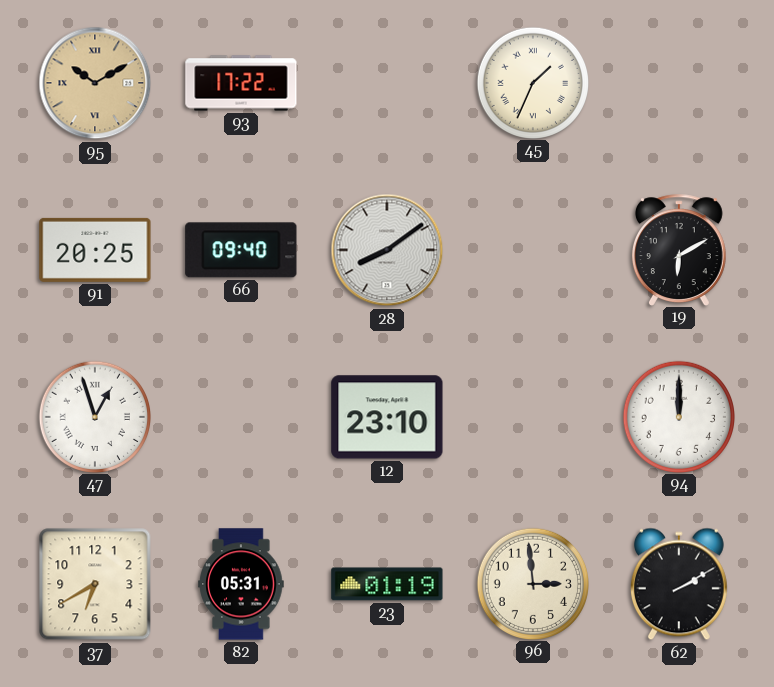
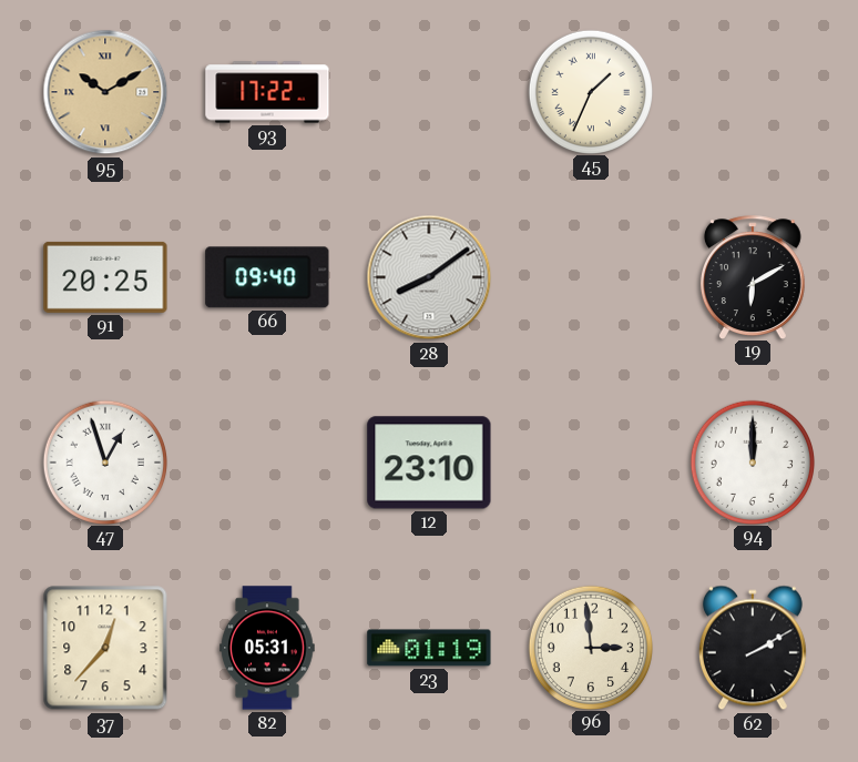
37: 6:40 -> 12:37
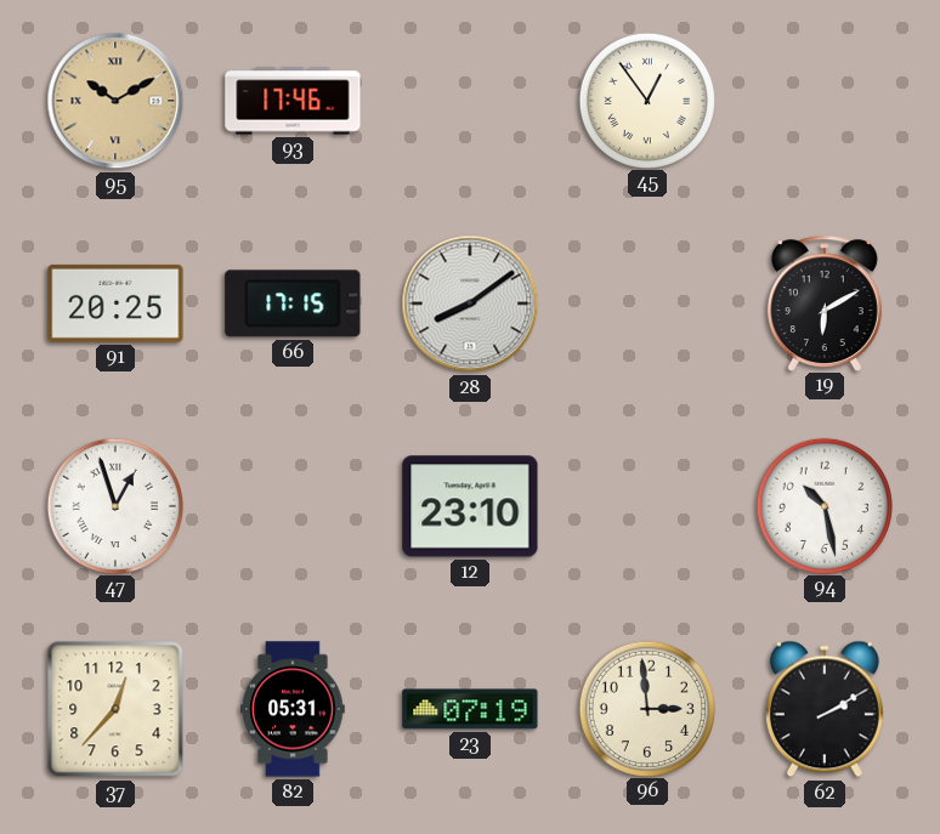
93: 17:22 -> 17:46
45: 1:34 -> 12:54
66: 09:40 -> 17:15
94: 12:00 -> 10:28
23: 01:19 -> 07:19
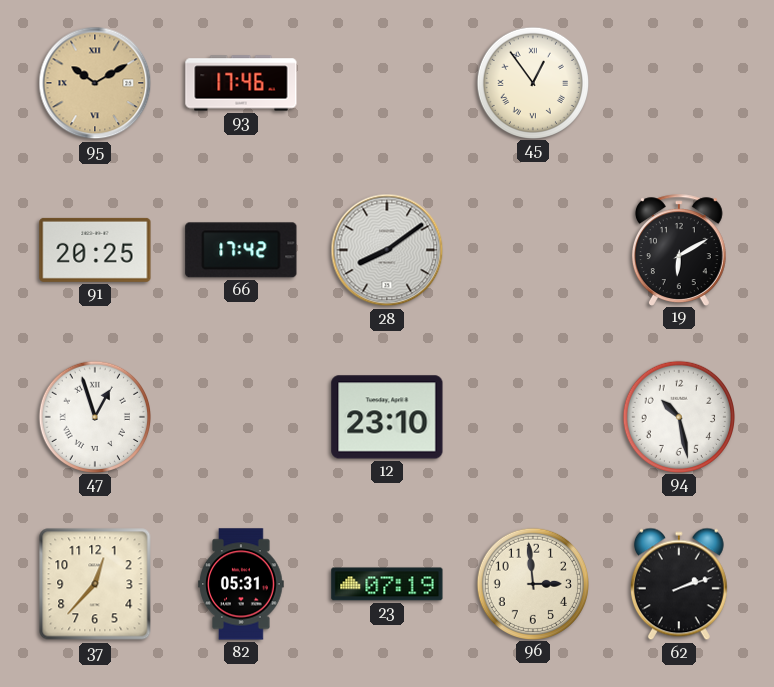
66: 17:15 -> 17:42
62: 2:10 -> 2:12
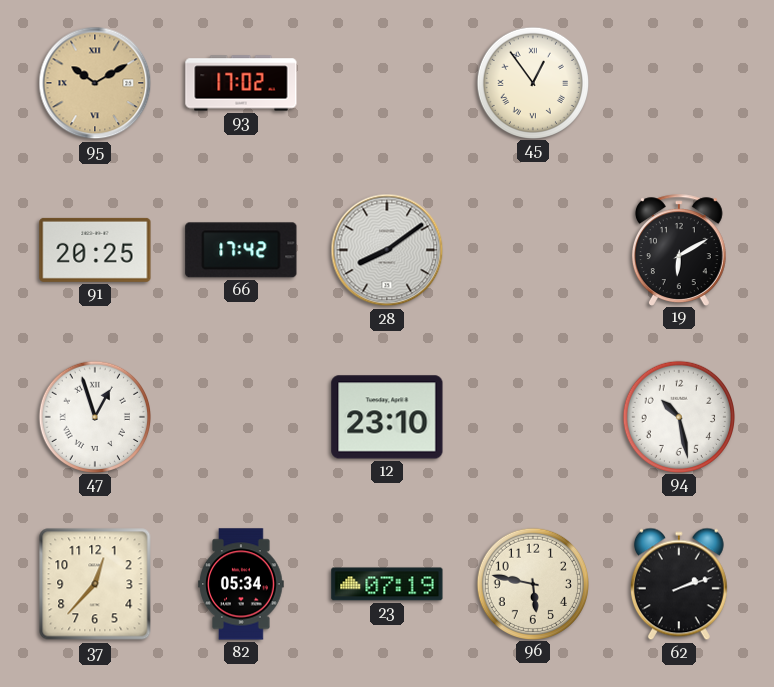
93: 17:46 -> 17:02
82: 05:31 -> 05:34
96: 2:59 -> 5:47
